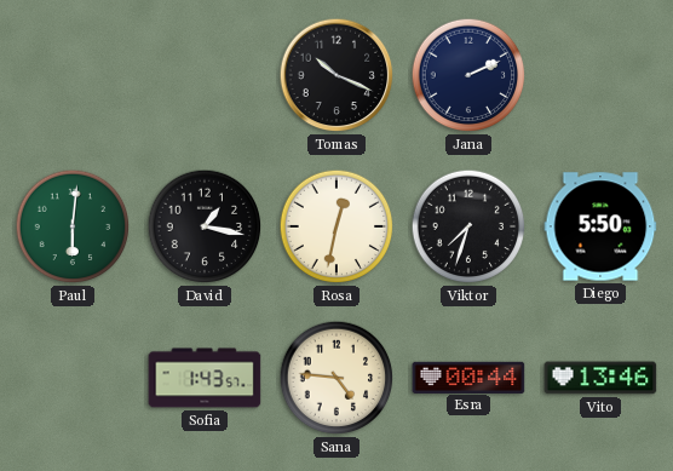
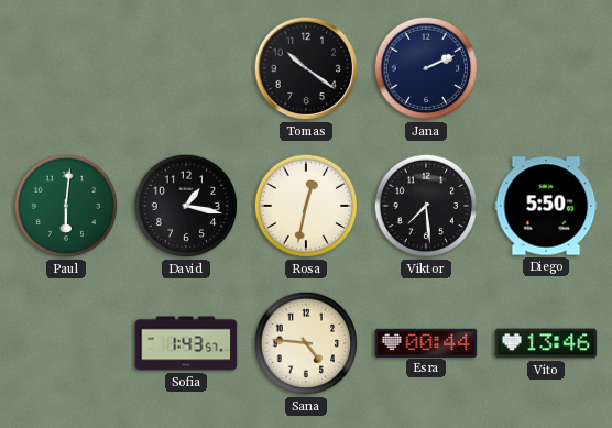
Tomas: 10:19 -> 10:21
Viktor: 7:33 -> 7:29
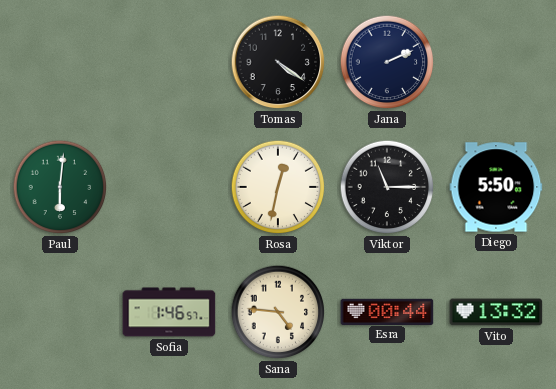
Tomas: 10:21 -> 4:21
David: 1:17 -> none
Viktor: 7:29 -> 11:15
Sofia: 1:43 -> 1:46
Vito: 13:46 -> 13:32
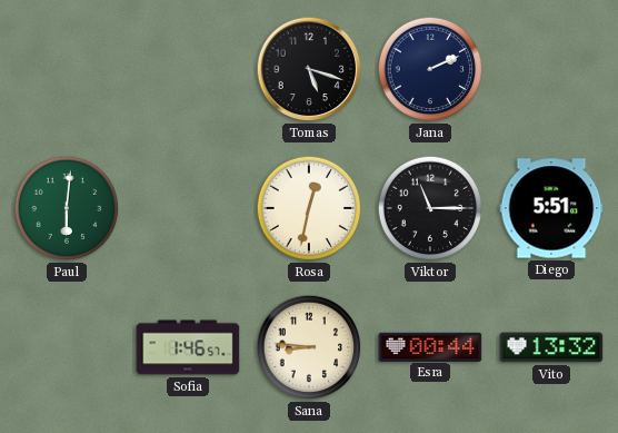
Tomas: 4:21 -> 5:18
Diego: 5:50 -> 5:51
Sana: 4:46 -> 8:46
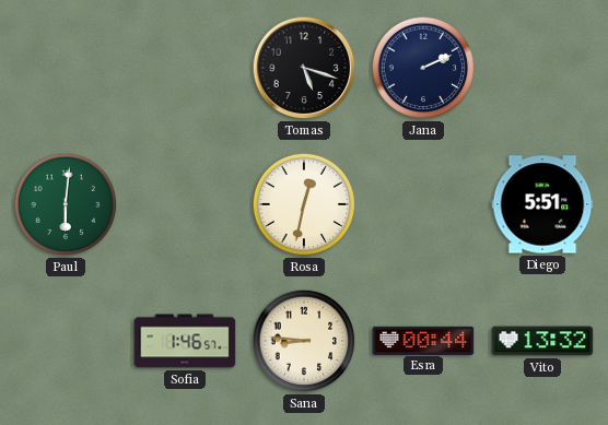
Viktor: 11:15 -> none
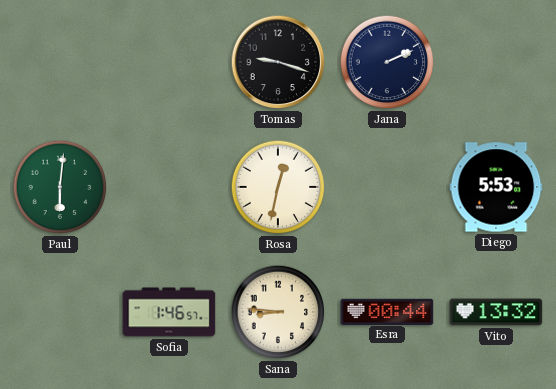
Tomas: 5:18 -> 9:18
Diego: 5:51 -> 5:53
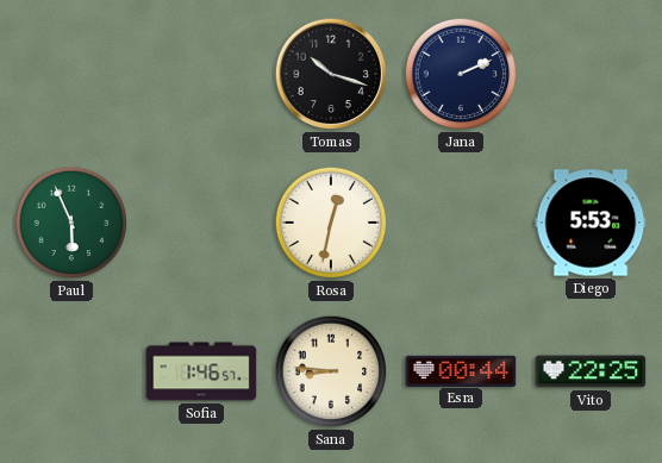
Tomas: 9:18 -> 10:18
Paul: 6:01 -> 5:56
Vito: 13:32 -> 22:25
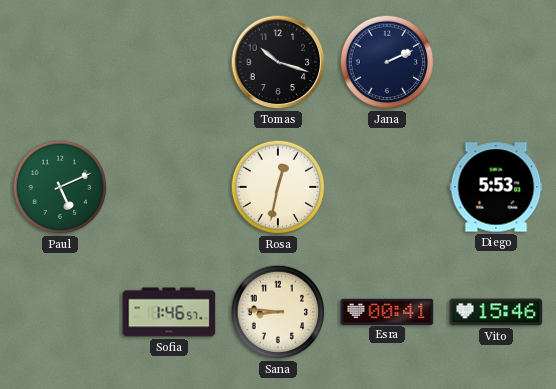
Paul: 5:56 -> 5:11
Esra: 00:44 -> 00:41
Vito: 22:25 -> 15:46
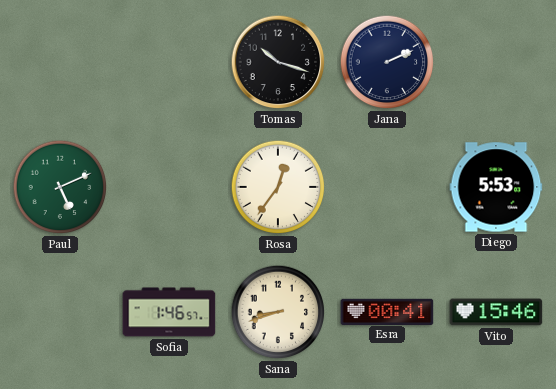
Rosa: 12:32 -> 12:36
Sana: 8:46 -> 8:42
